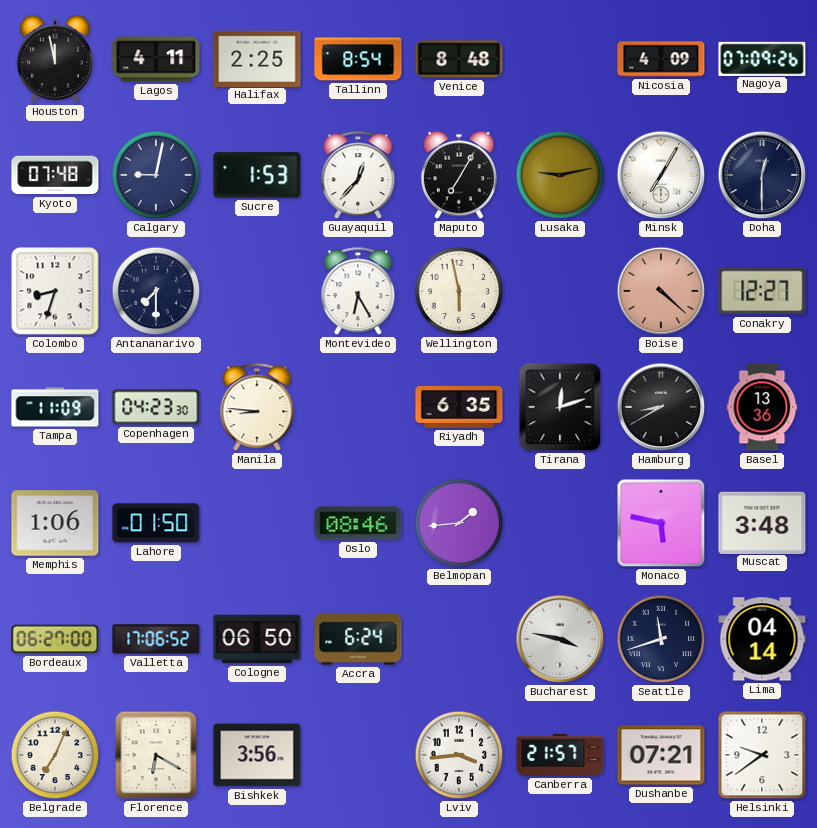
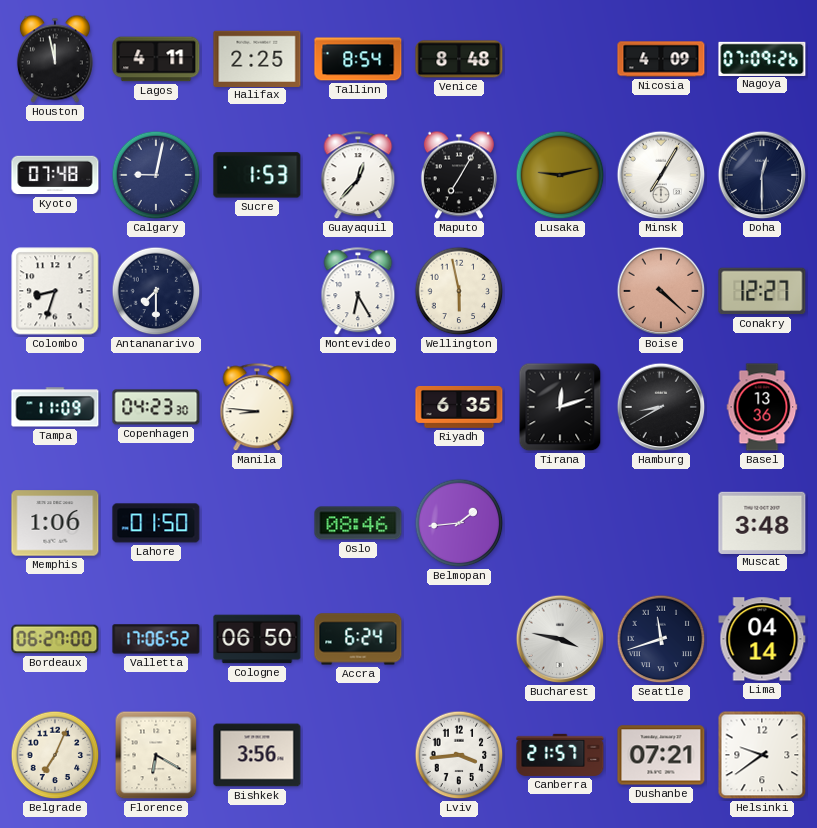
Monaco: 5:47 -> none
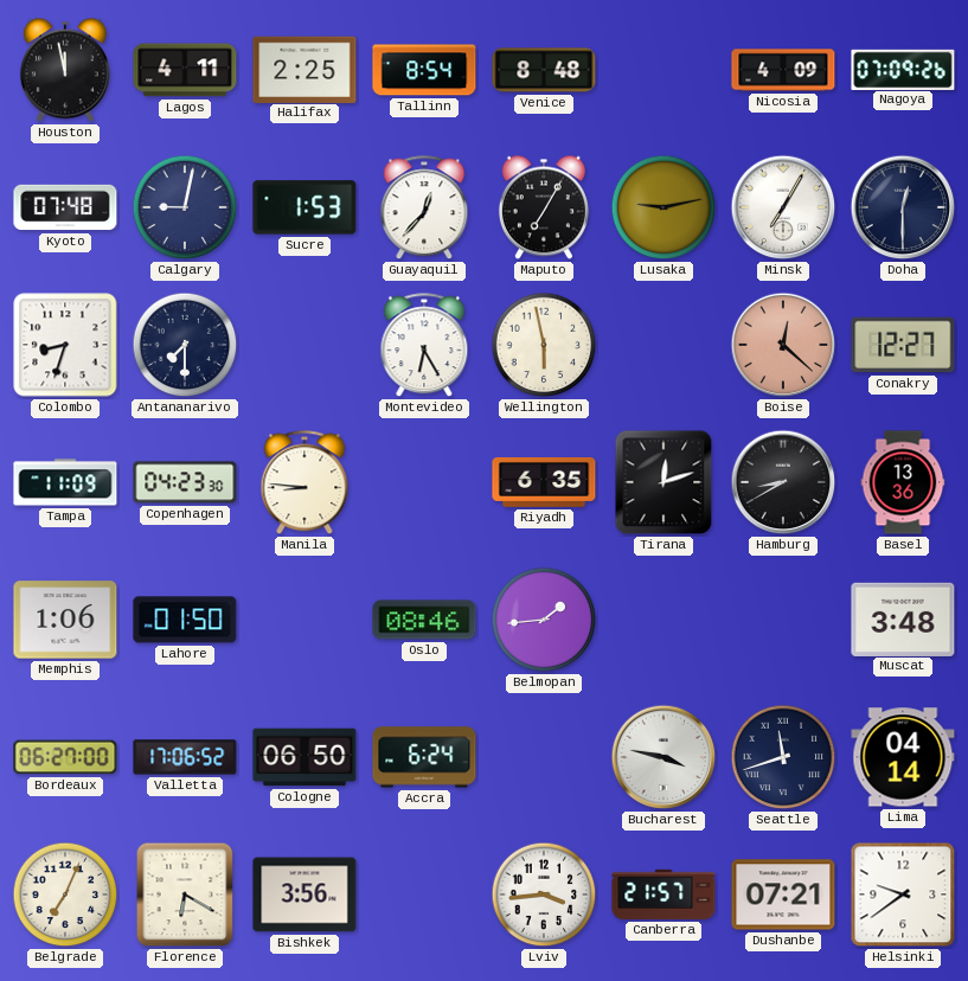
Boise: 4:22 -> 12:22
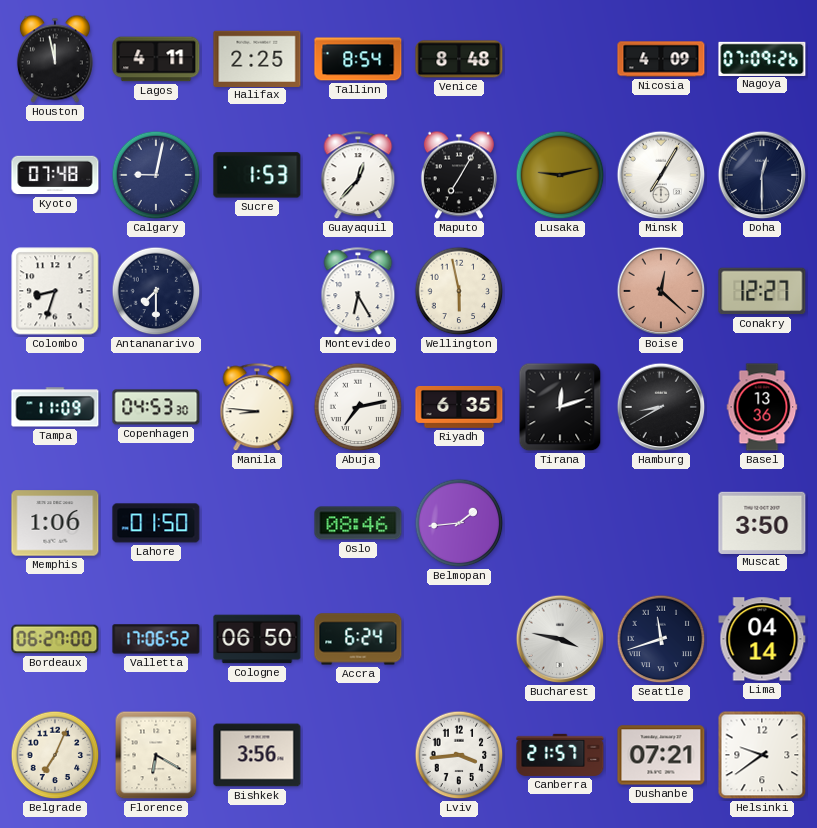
Copenhagen: 04:23 -> 04:53
Abuja: none -> 7:13
Muscat: 3:48 -> 3:50
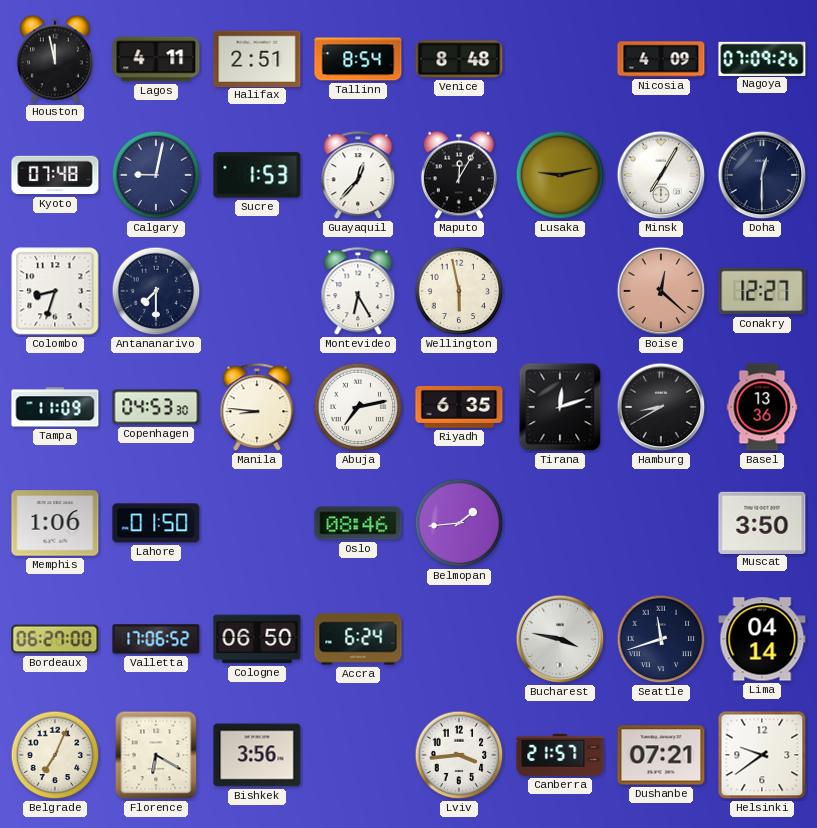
Halifax: 2:25 -> 2:51
Maputo: 7:05 -> 12:05
